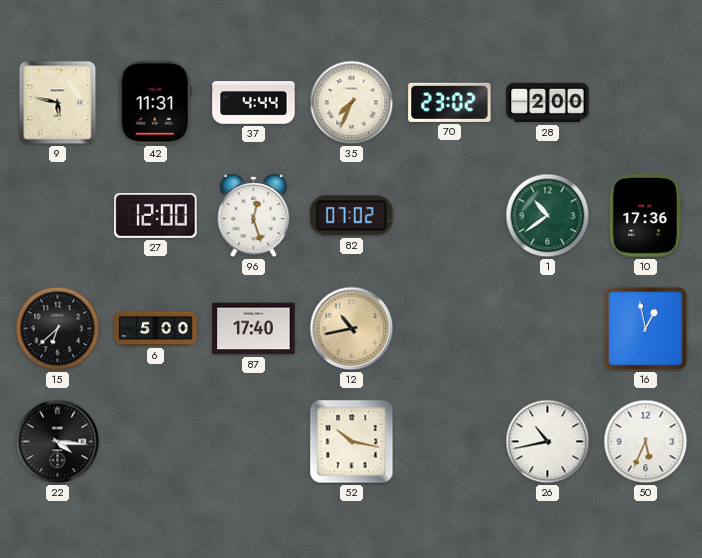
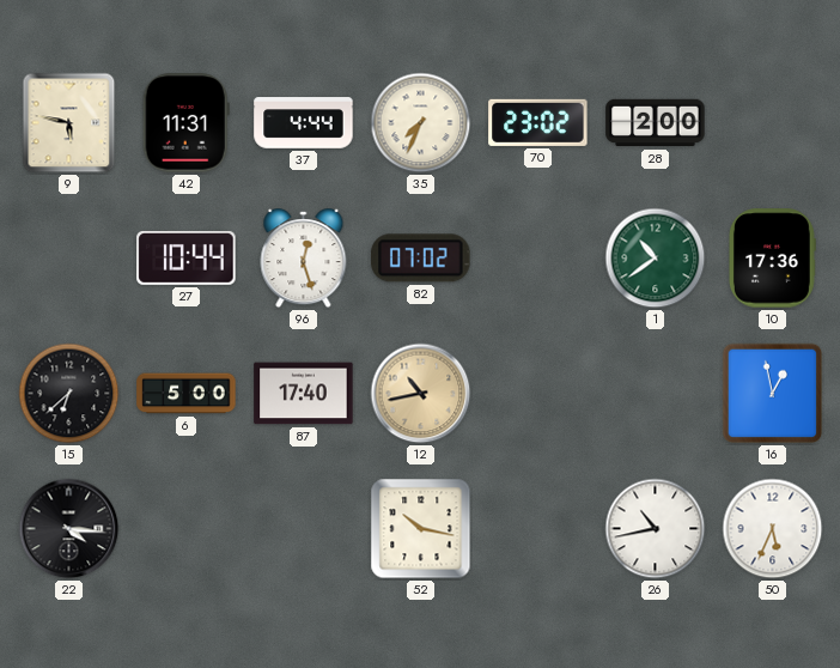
27: 12:00 -> 10:44
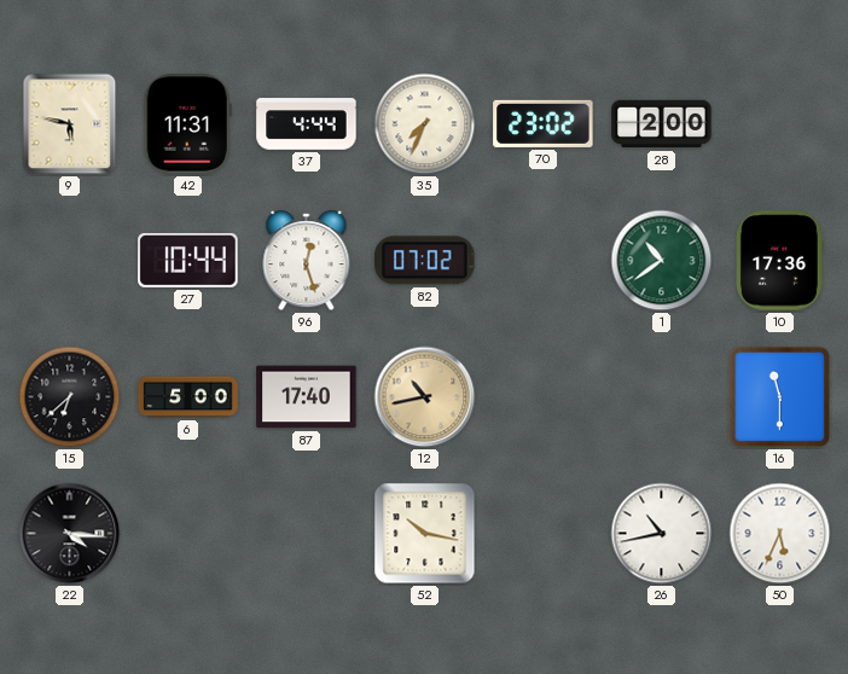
16: 12:58 -> 11:30
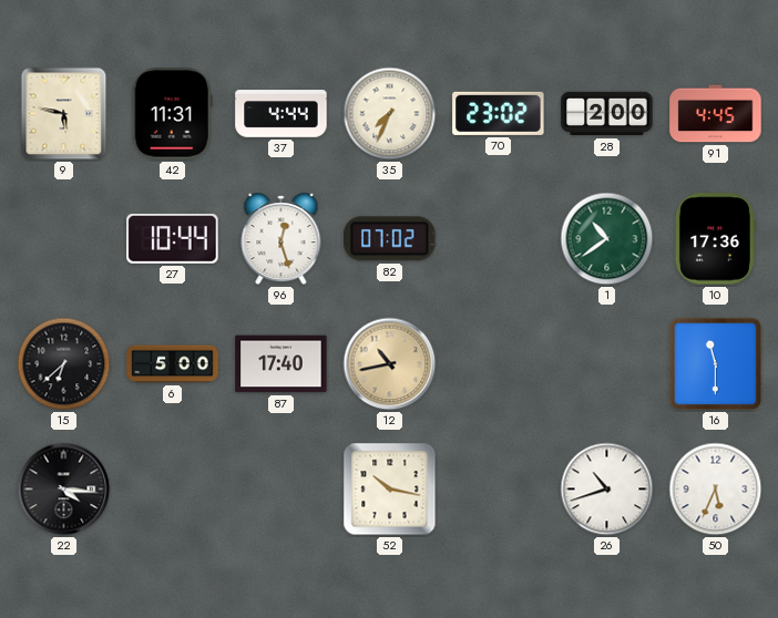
91: none -> 4:45
26: 10:43 -> 10:42
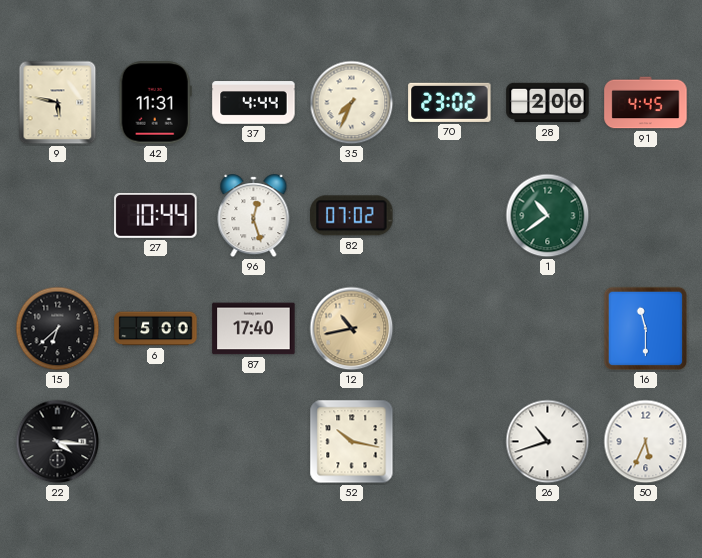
10: 17:36 -> none
